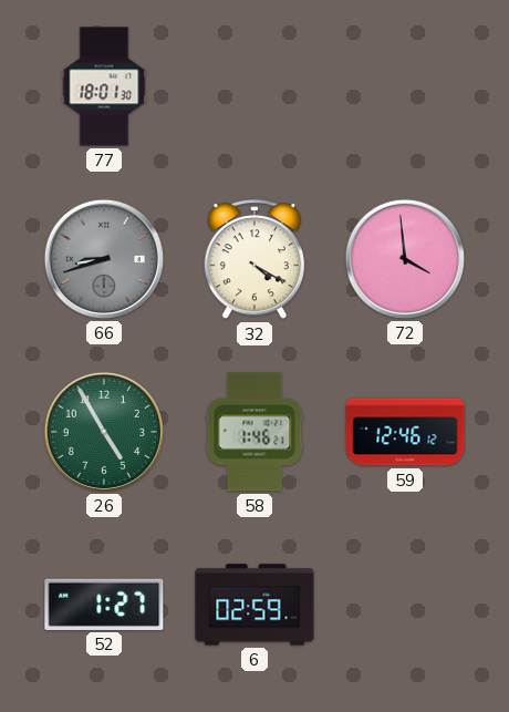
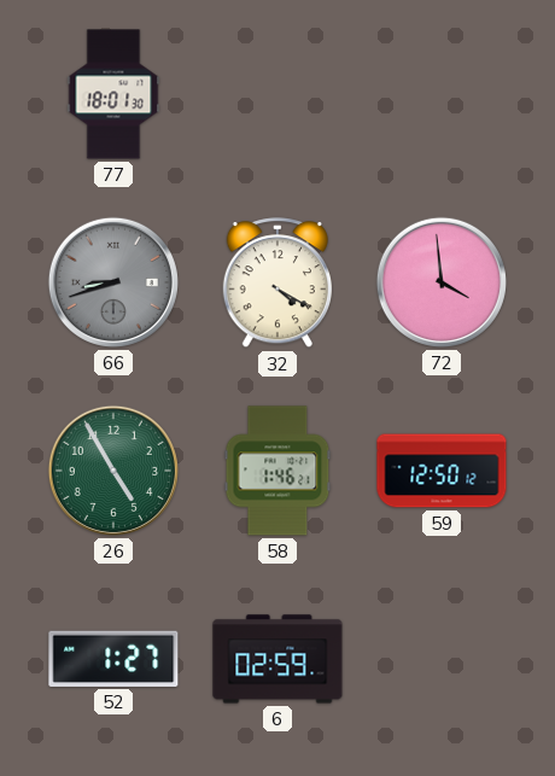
59: 12:46 -> 12:50
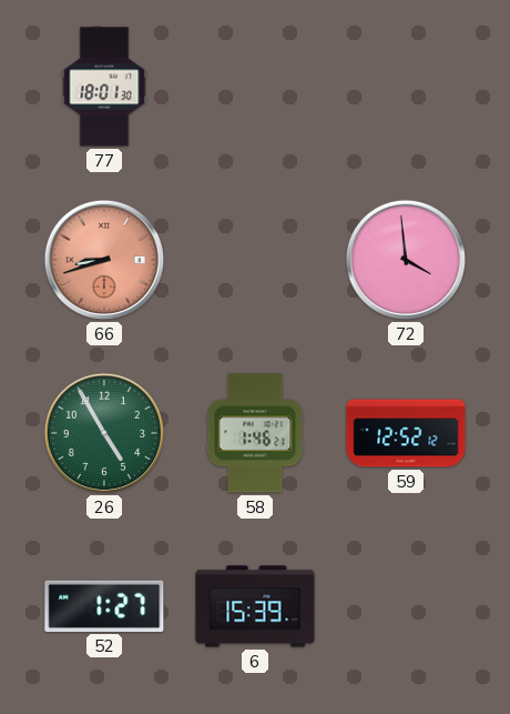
66 dial: grey -> salmon
32: 4:20 -> none
59: 12:50 -> 12:52
6: 02:59 -> 15:39
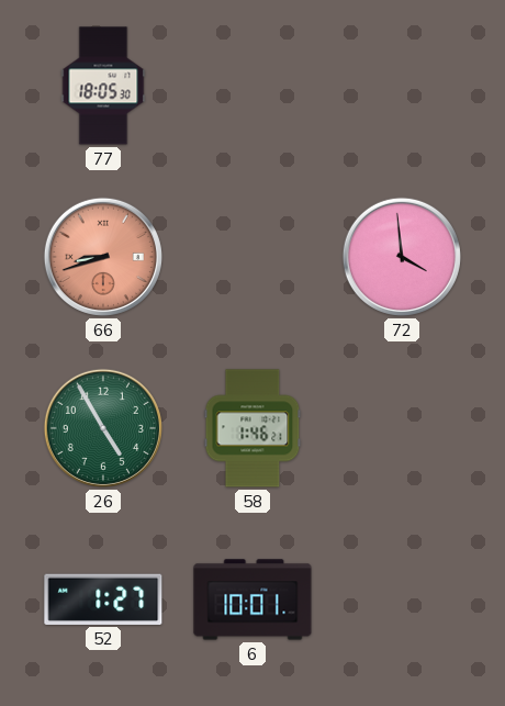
77: 18:01 -> 18:05
59: 12:52 -> none
6: 15:39 -> 10:01
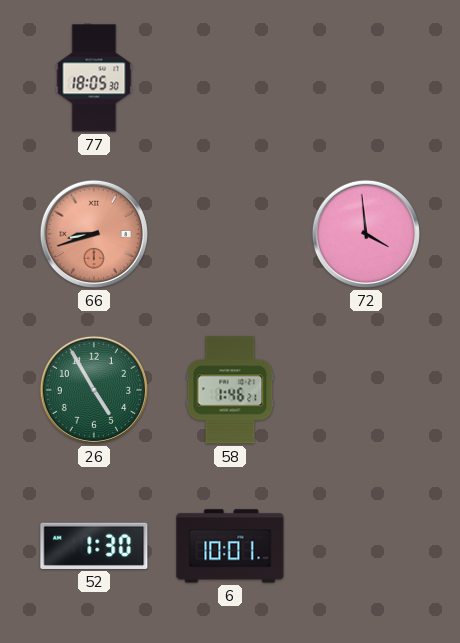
52: 1:27 -> 1:30
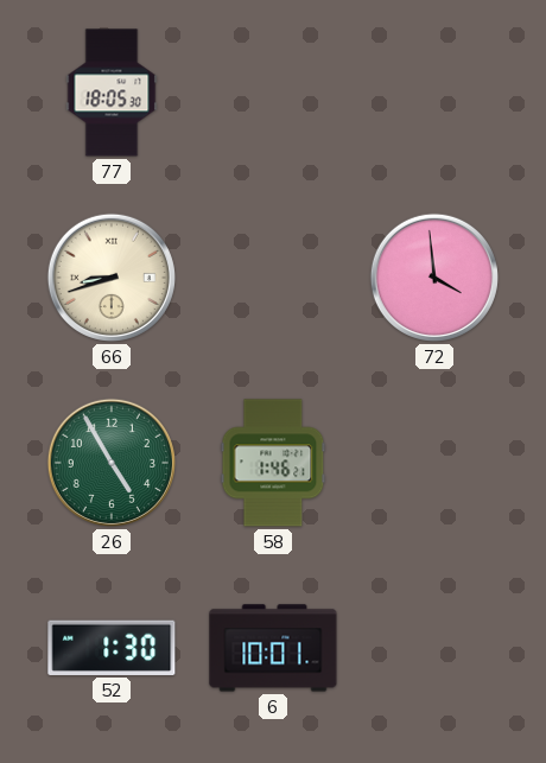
66 dial: salmon -> cream
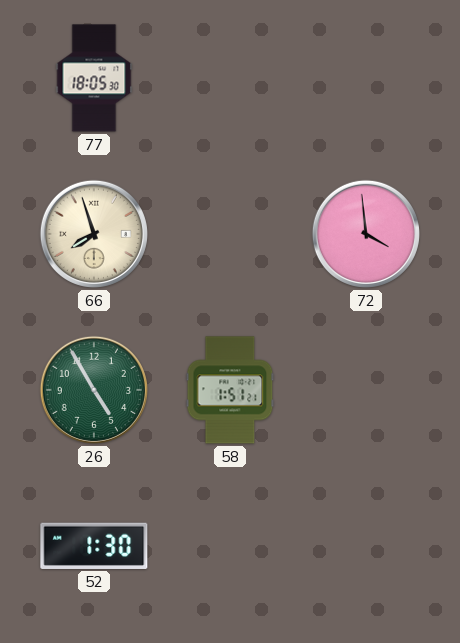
66: 8:42 -> 7:57
58: 1:46 -> 1:51
6: 10:01 -> none
